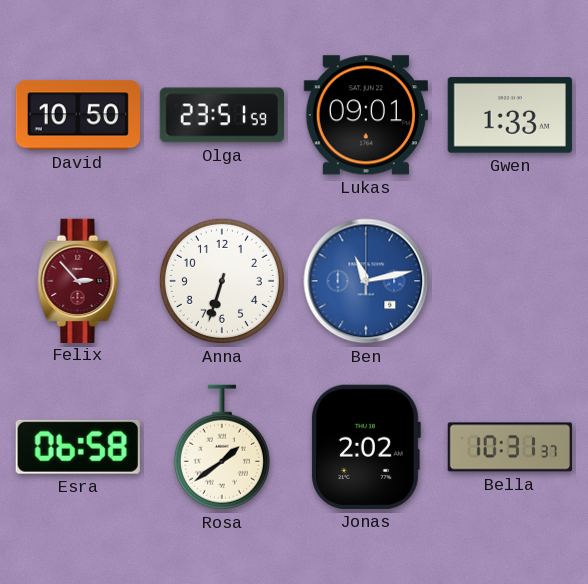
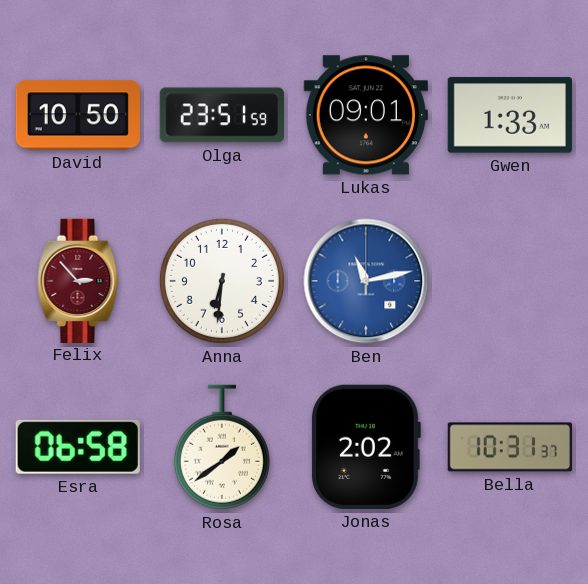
Anna: 6:33 -> 6:31
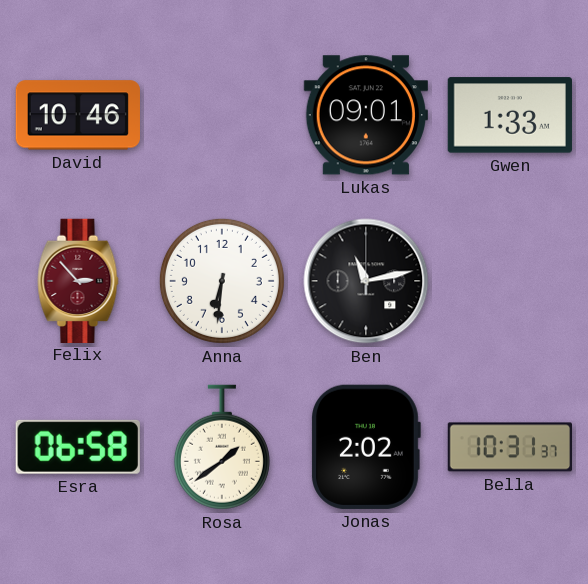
David: 10:50 -> 10:46
Olga: 23:51 -> none
Ben dial: blue -> black
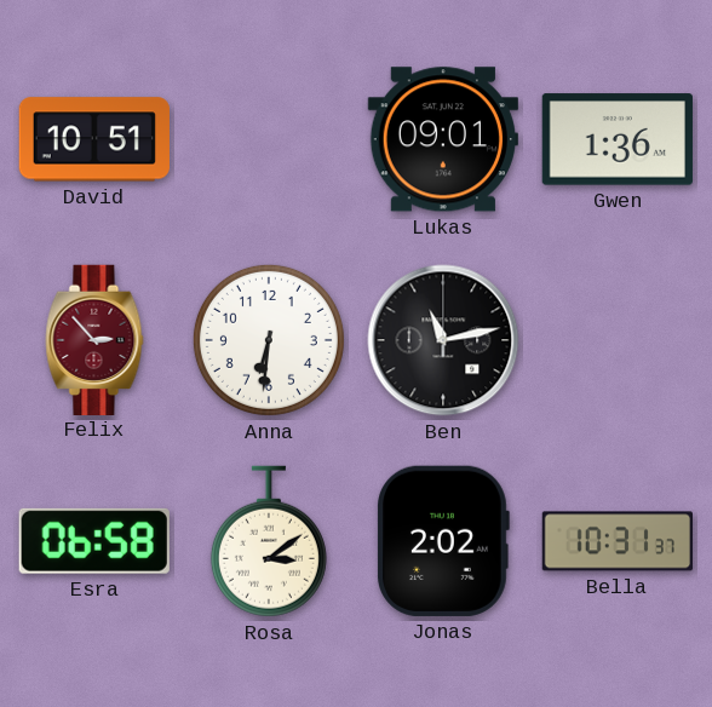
David: 10:46 -> 10:51
Gwen: 1:33 -> 1:36
Rosa: 1:39 -> 3:09
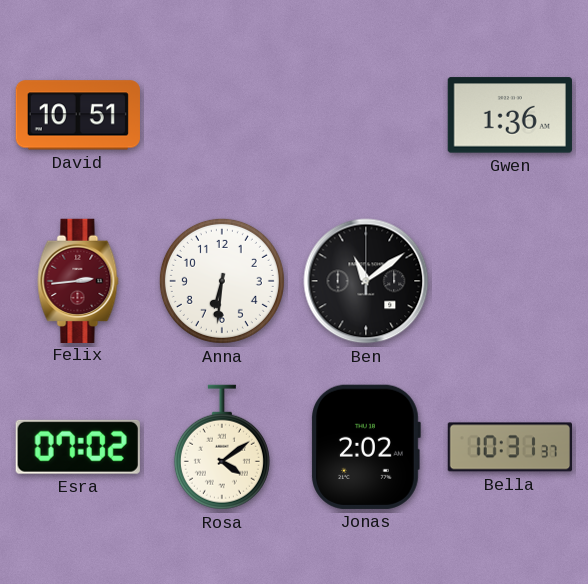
Lukas: 09:01 -> none
Felix: 2:53 -> 2:44
Ben: 11:13 -> 11:09
Esra: 06:58 -> 07:02
Rosa: 3:09 -> 4:09
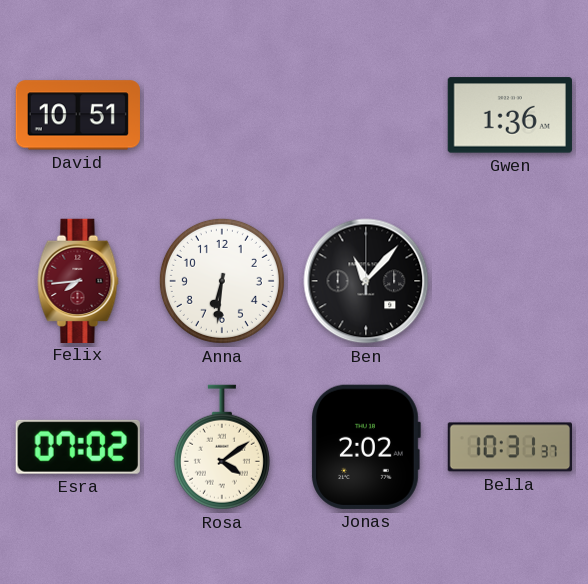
Felix: 2:44 -> 7:44
Ben: 11:09 -> 11:07
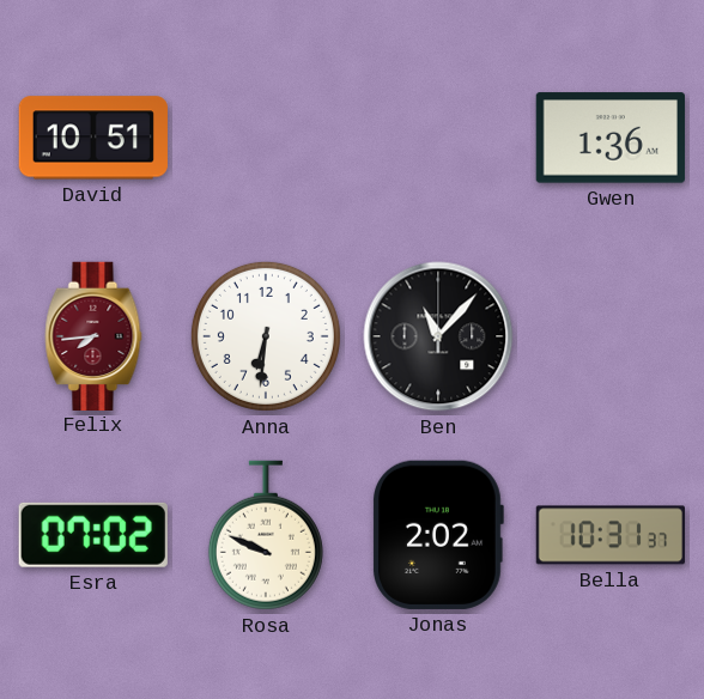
Rosa: 4:09 -> 9:49
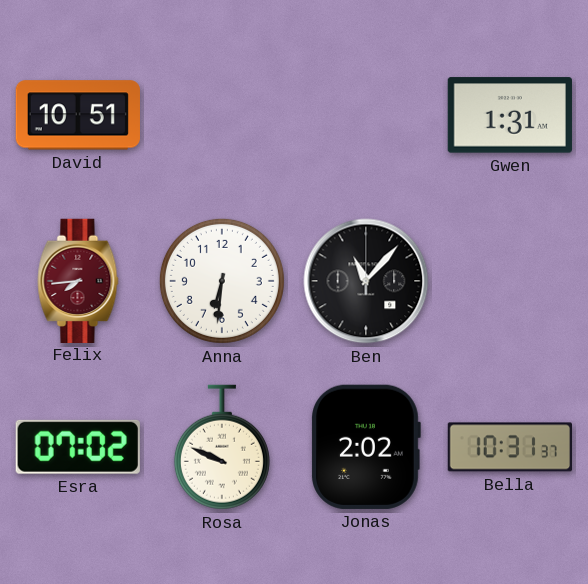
Gwen: 1:36 -> 1:31
